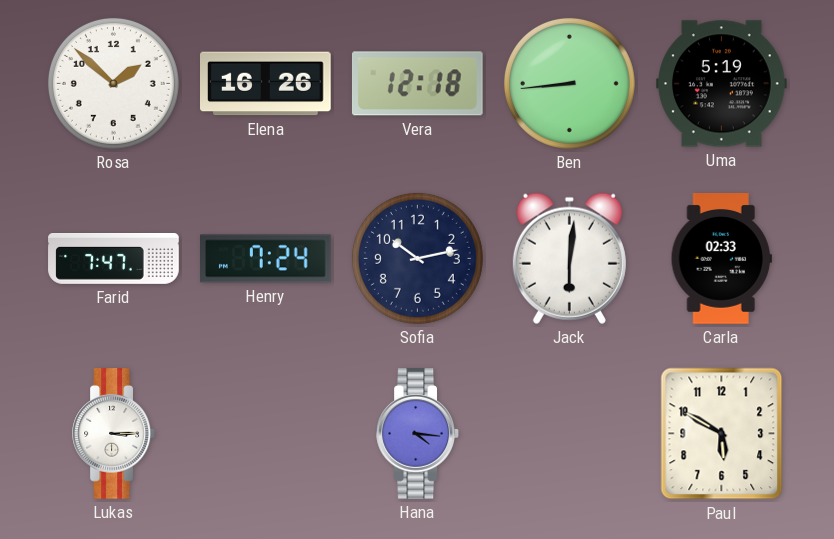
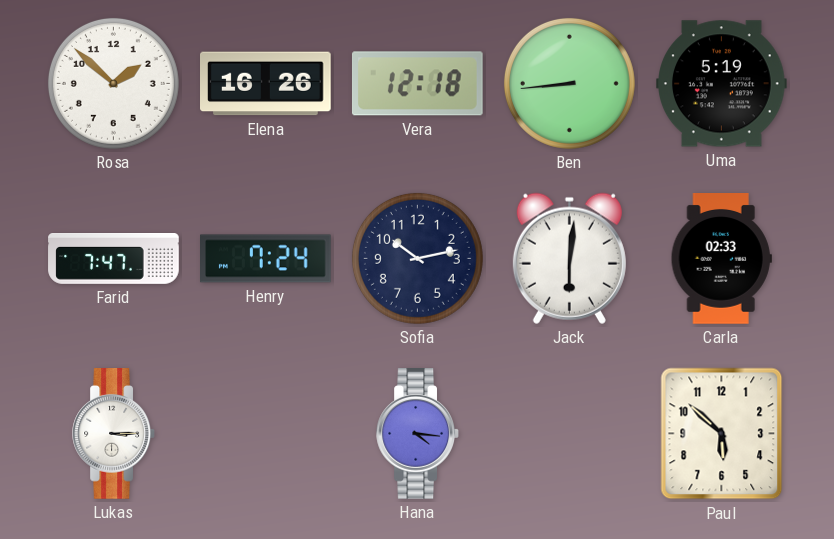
Paul: 5:50 -> 5:52
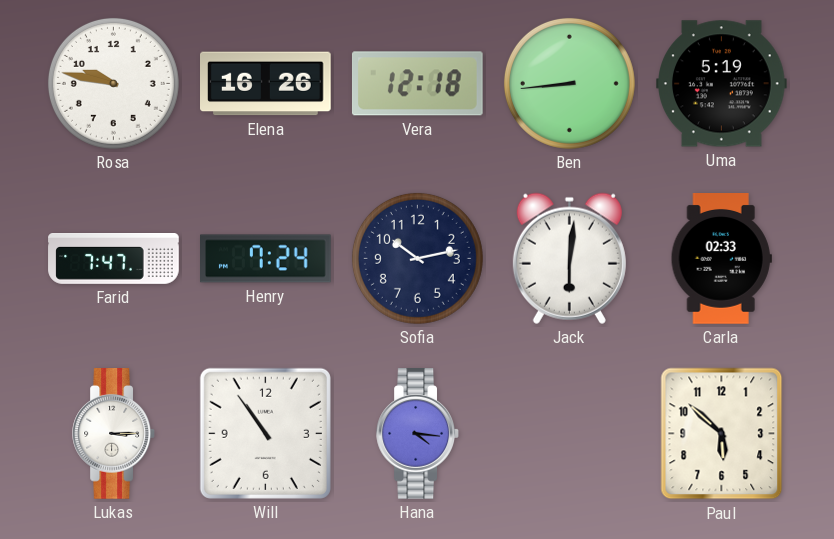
Rosa: 1:52 -> 9:47
Will: none -> 10:54
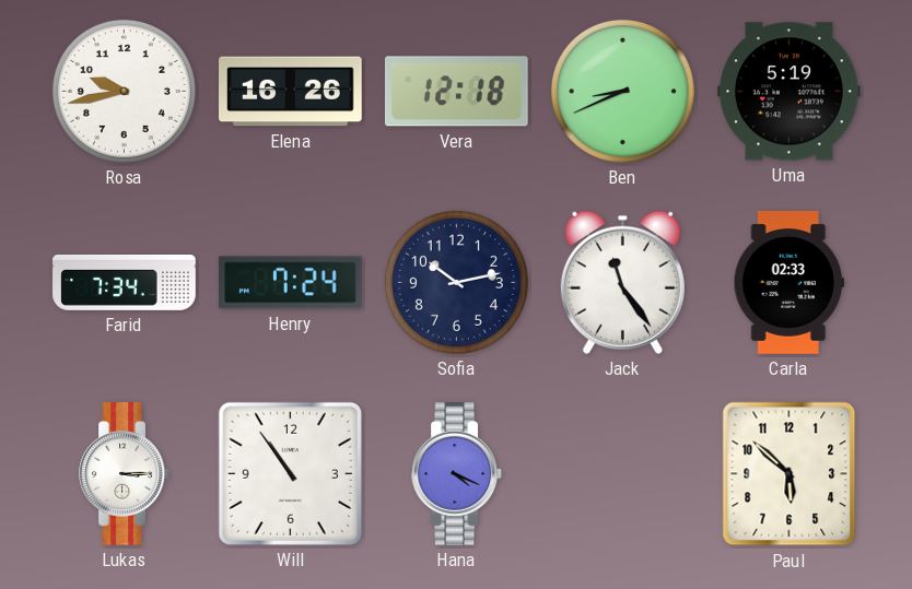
Rosa: 9:47 -> 9:43
Ben: 8:44 -> 8:41
Farid: 7:47 -> 7:34
Jack: 6:01 -> 11:24
Hana: 4:16 -> 4:19
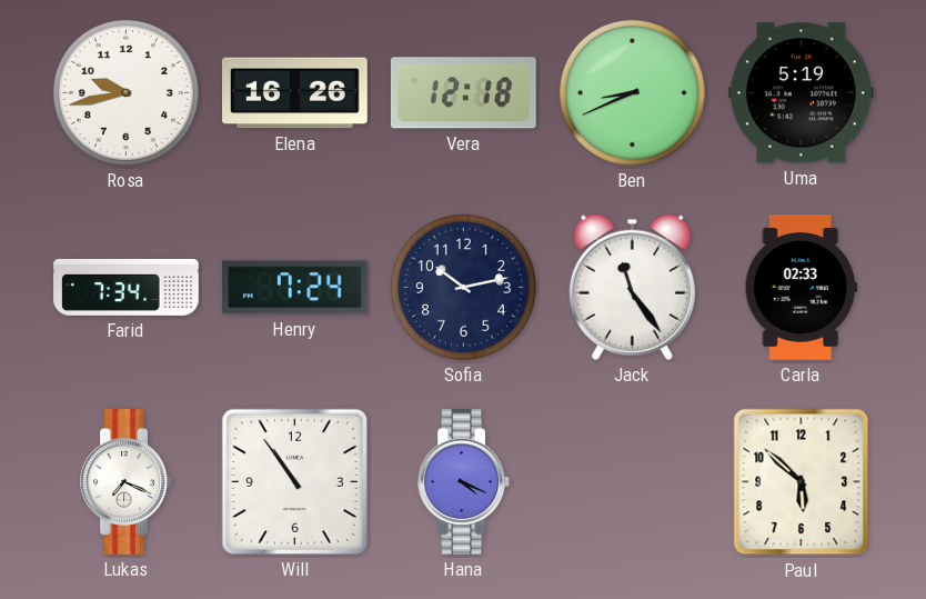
Lukas: 3:15 -> 7:19
